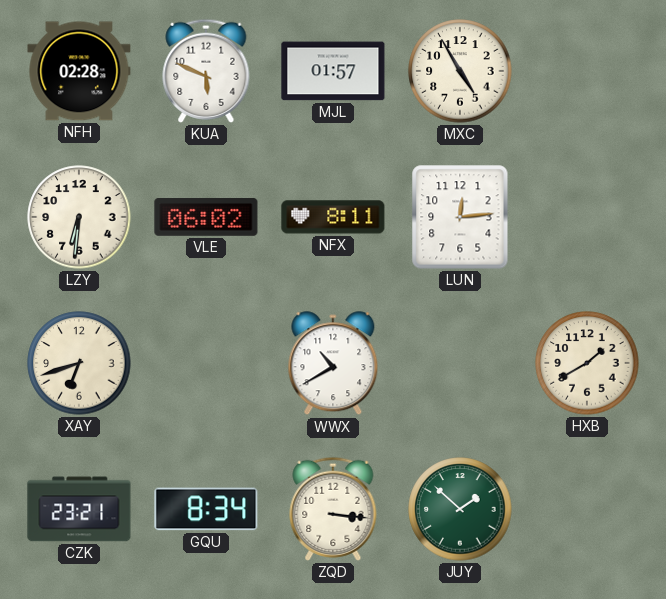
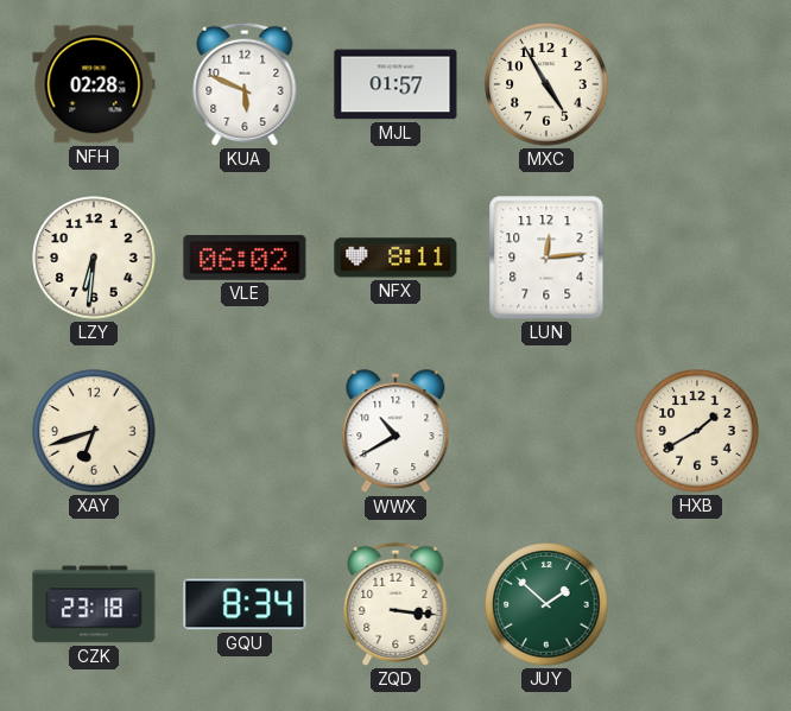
CZK: 23:21 -> 23:18
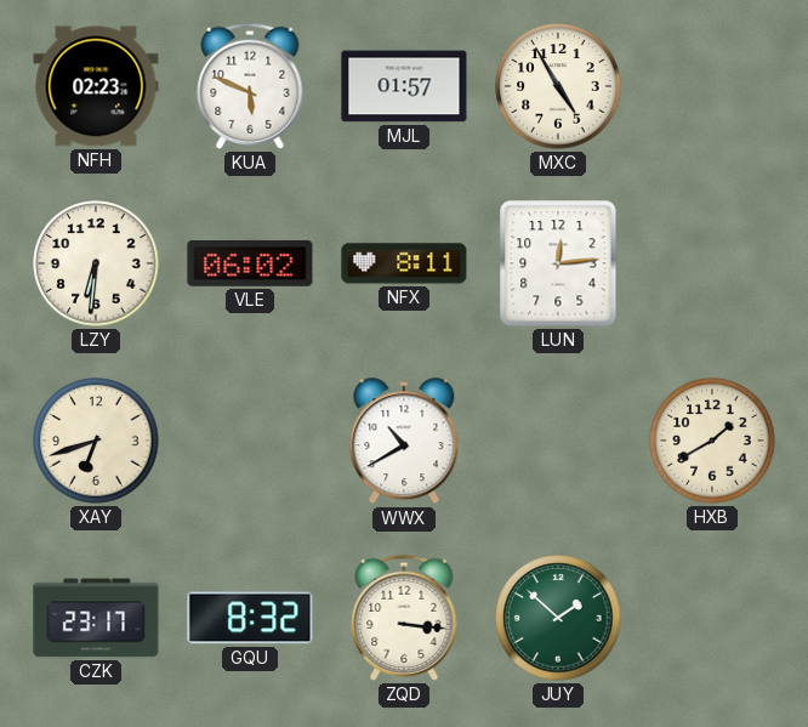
NFH: 02:28 -> 02:23
CZK: 23:18 -> 23:17
GQU: 8:34 -> 8:32
